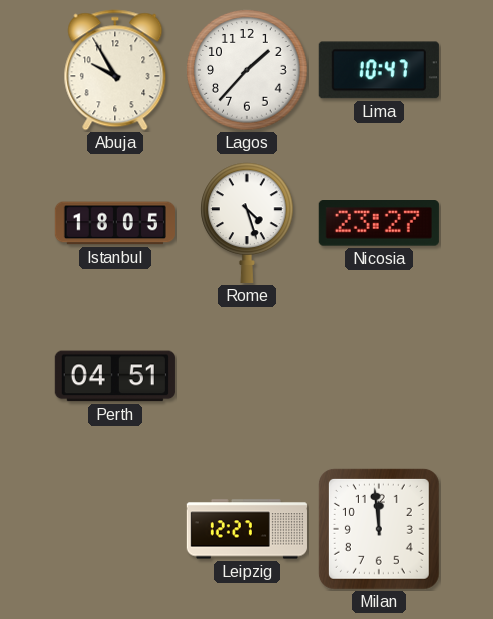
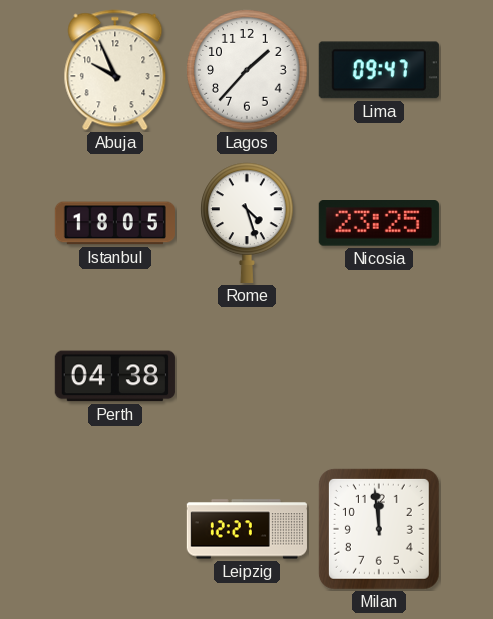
Abuja: 9:55 -> 9:56
Lima: 10:47 -> 09:47
Nicosia: 23:27 -> 23:25
Perth: 04:51 -> 04:38
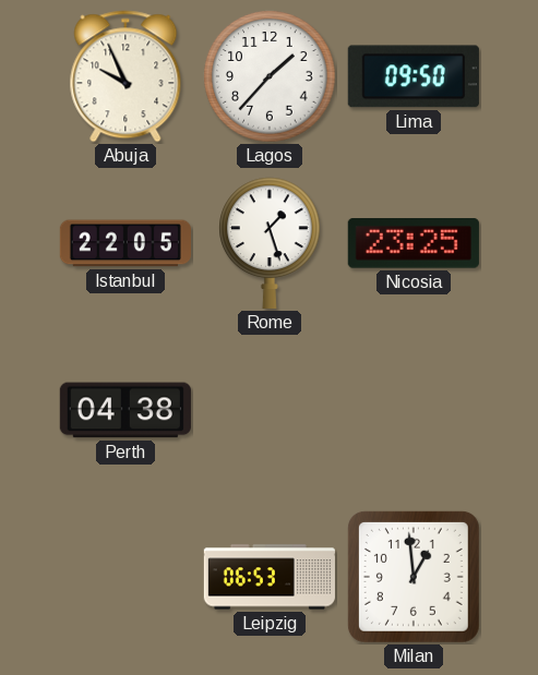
Lima: 09:47 -> 09:50
Istanbul: 18:05 -> 22:05
Rome: 4:27 -> 1:27
Leipzig: 12:27 -> 06:53
Milan: 11:59 -> 12:59
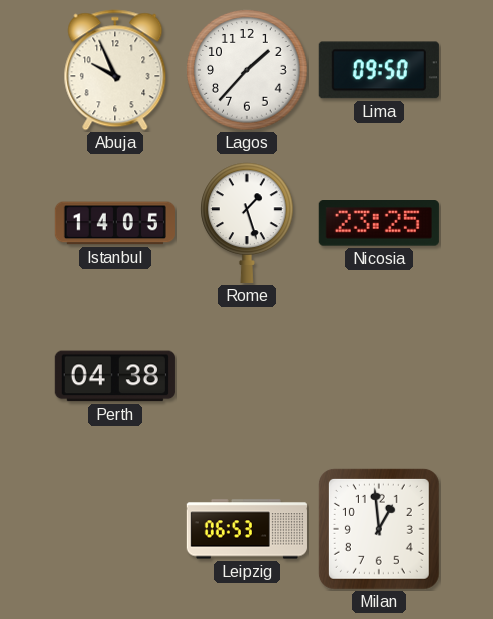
Istanbul: 22:05 -> 14:05
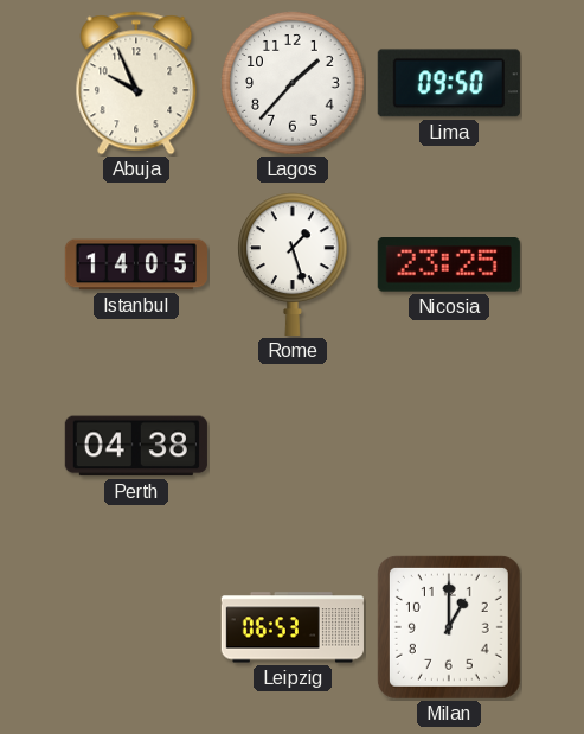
Milan: 12:59 -> 1:00
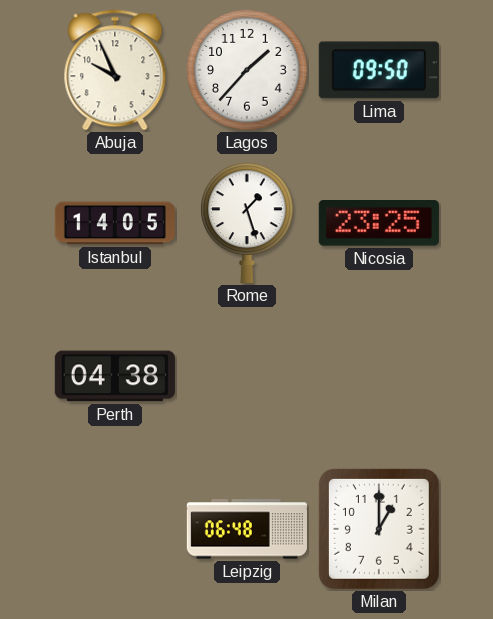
Leipzig: 06:53 -> 06:48
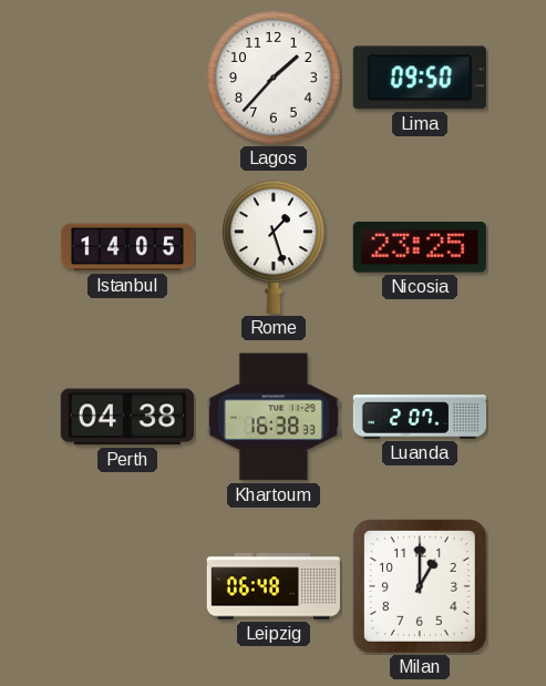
Abuja: 9:56 -> none
Khartoum: none -> 16:38
Luanda: none -> 2:07
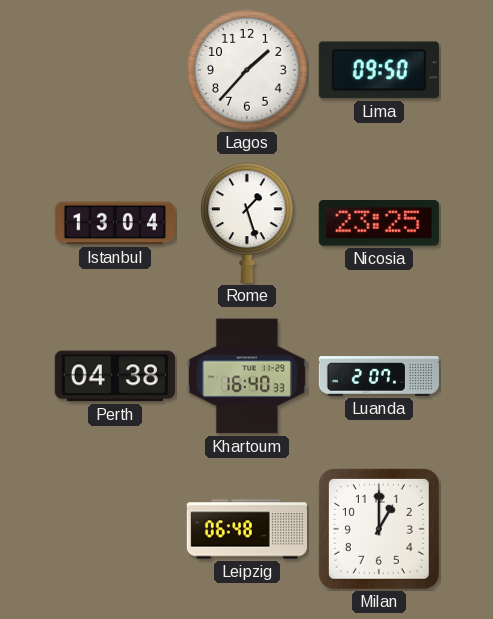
Istanbul: 14:05 -> 13:04
Khartoum: 16:38 -> 16:40
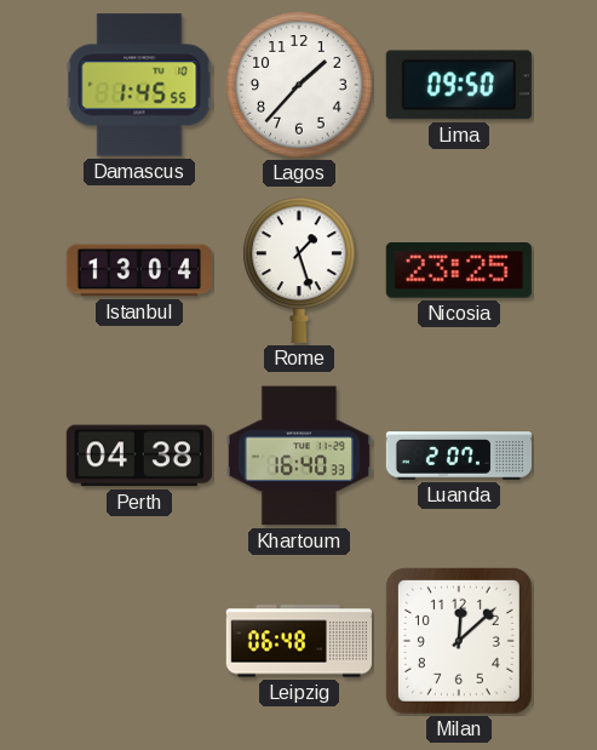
Damascus: none -> 1:45
Milan: 1:00 -> 12:08
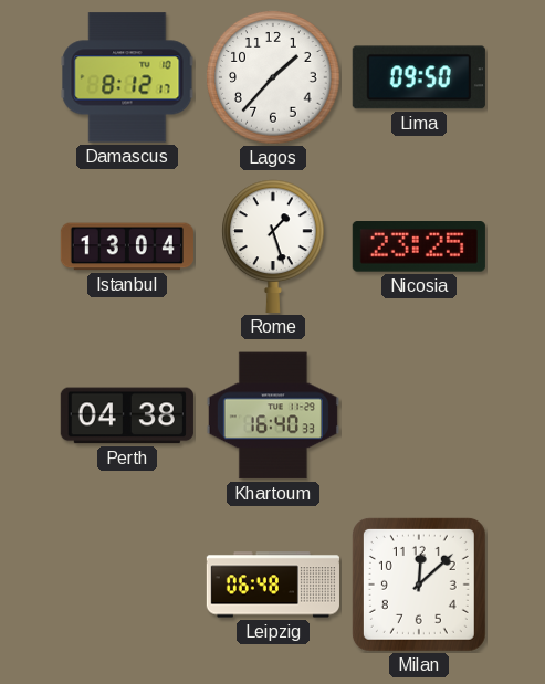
Damascus: 1:45 -> 8:12
Luanda: 2:07 -> none
